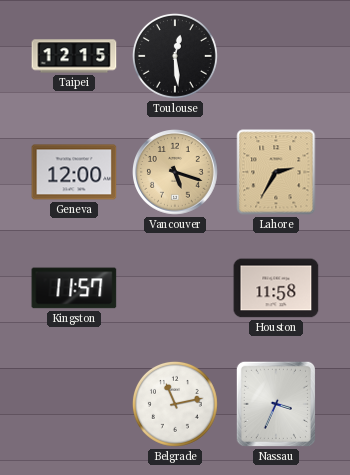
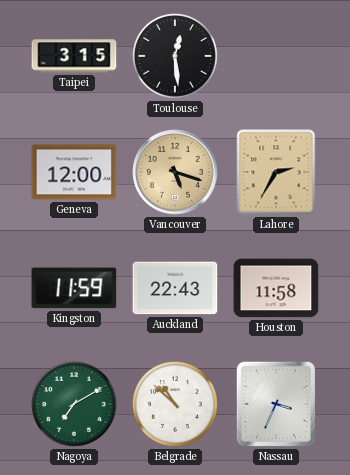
Taipei: 12:15 -> 3:15
Kingston: 11:57 -> 11:59
Auckland: none -> 22:43
Nagoya: none -> 7:10
Belgrade: 11:13 -> 10:52
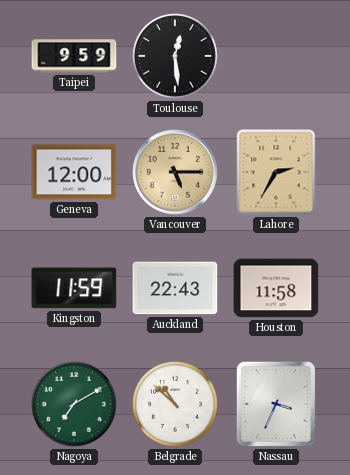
Taipei: 3:15 -> 9:59
Vancouver: 5:18 -> 5:15
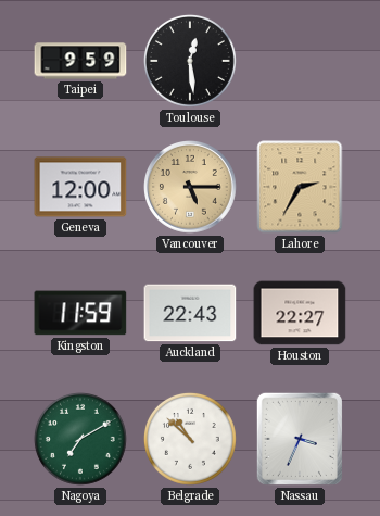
Houston: 11:58 -> 22:27
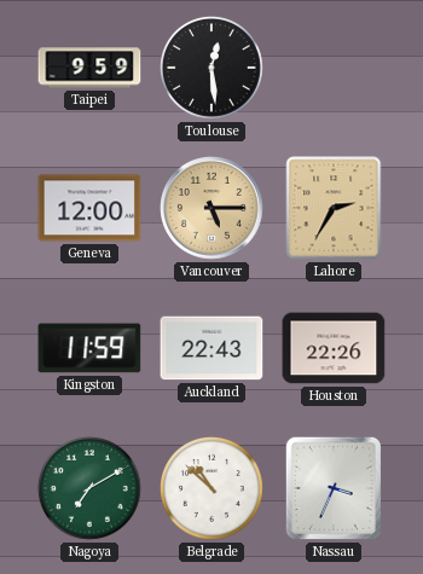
Houston: 22:27 -> 22:26
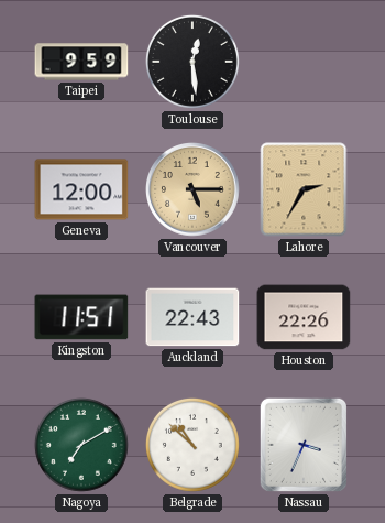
Kingston: 11:59 -> 11:51
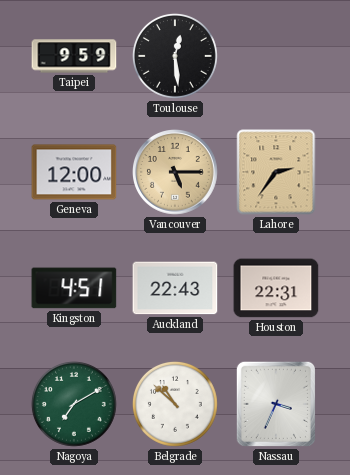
Lahore: 2:35 -> 2:36
Kingston: 11:51 -> 4:51
Houston: 22:26 -> 22:31
